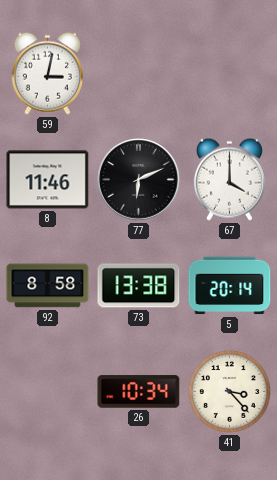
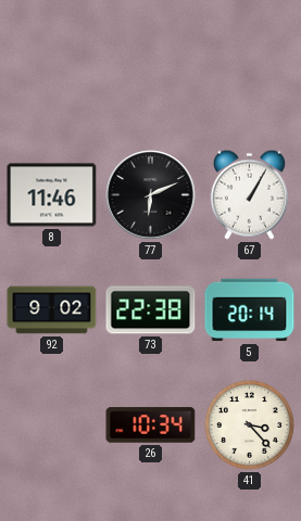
59: 3:02 -> none
67: 4:00 -> 1:05
92: 8:58 -> 9:02
73: 13:38 -> 22:38
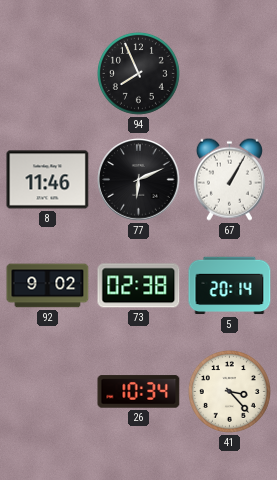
94: none -> 7:56
73: 22:38 -> 02:38
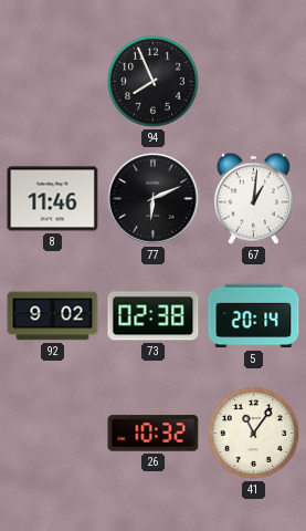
67: 1:05 -> 1:01
26: 10:34 -> 10:32
41: 3:23 -> 11:06
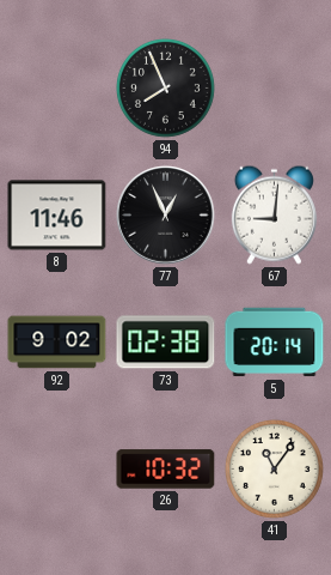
77: 6:11 -> 12:56
67: 1:01 -> 9:01
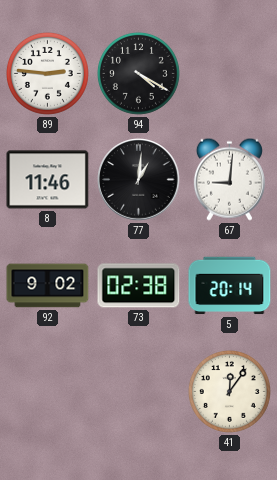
89: none -> 2:46
94: 7:56 -> 4:20
77: 12:56 -> 1:01
26: 10:32 -> none
41: 11:06 -> 12:06
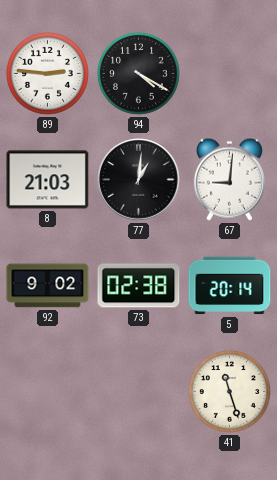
8: 11:46 -> 21:03
41: 12:06 -> 11:27
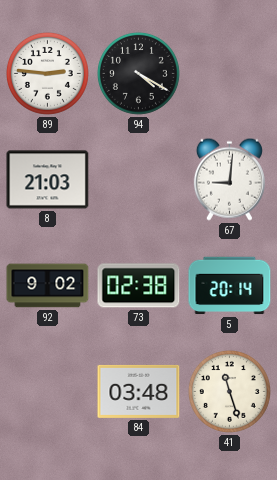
77: 1:01 -> none
84: none -> 03:48
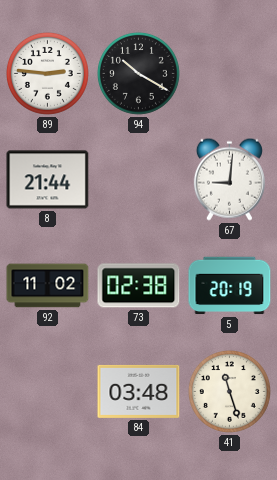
94: 4:20 -> 10:20
8: 21:03 -> 21:44
92: 9:02 -> 11:02
5: 20:14 -> 20:19
